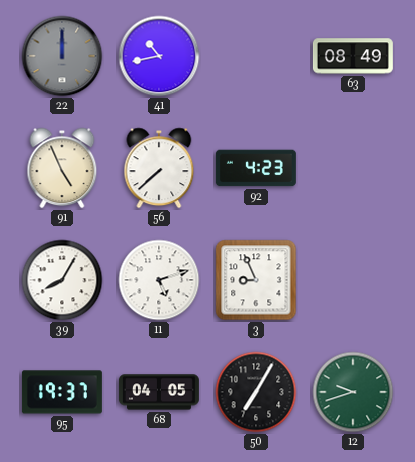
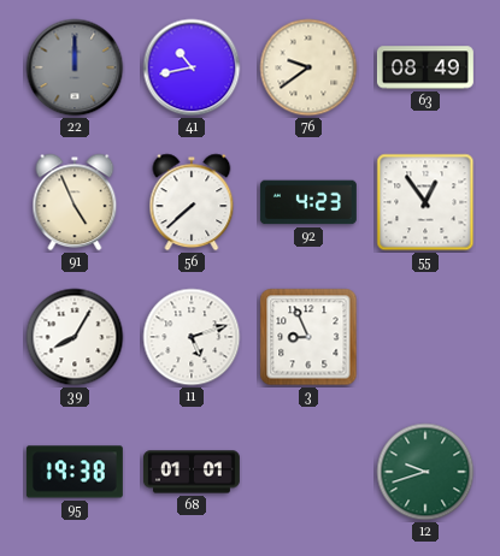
76: none -> 9:39
55: none -> 12:54
95: 19:37 -> 19:38
68: 04:05 -> 01:01
50: 7:05 -> none
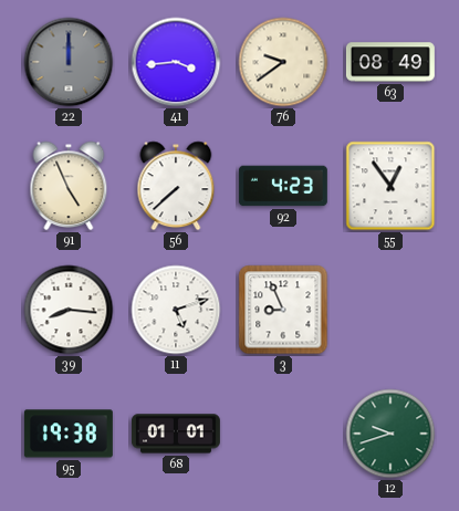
41: 10:43 -> 3:44
39: 8:05 -> 8:16
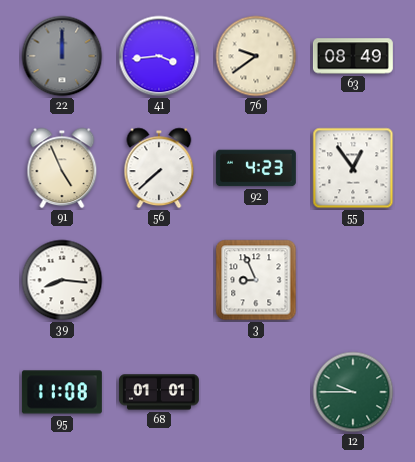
11: 5:12 -> none
95: 19:38 -> 11:08
12: 9:42 -> 9:45
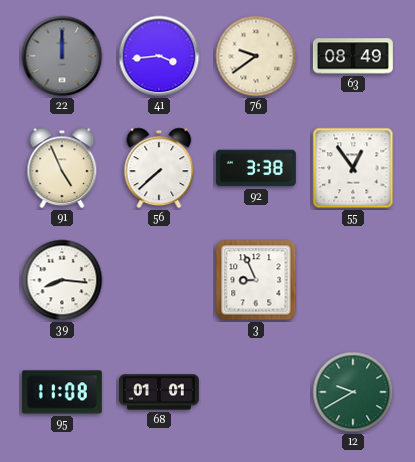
92: 4:23 -> 3:38
12: 9:45 -> 9:40
